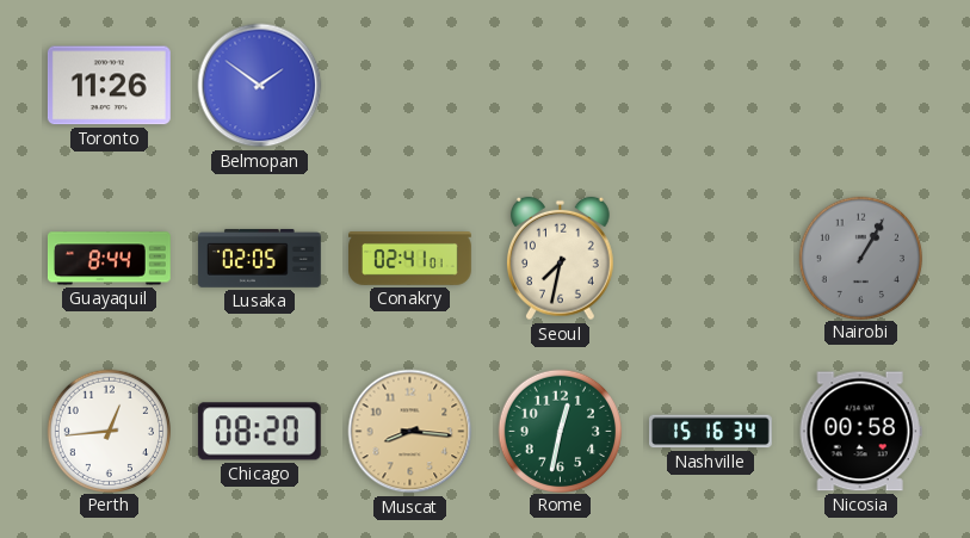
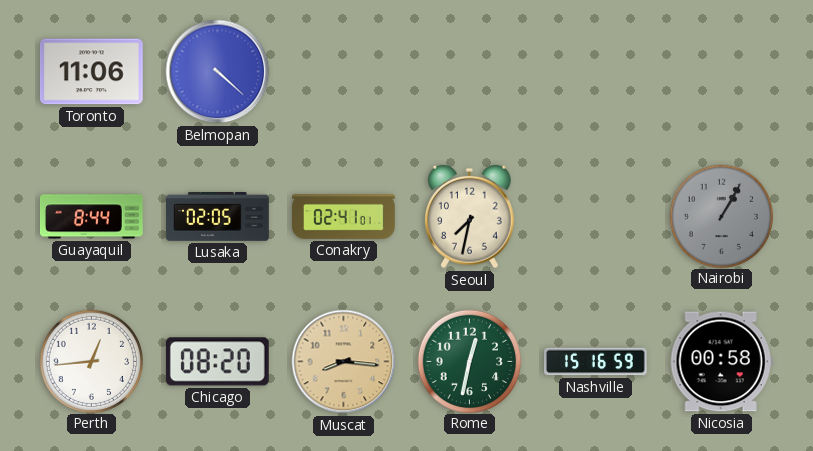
Toronto: 11:26 -> 11:06
Belmopan: 1:51 -> 4:22
Nashville: 15:16:34 -> 15:16:59
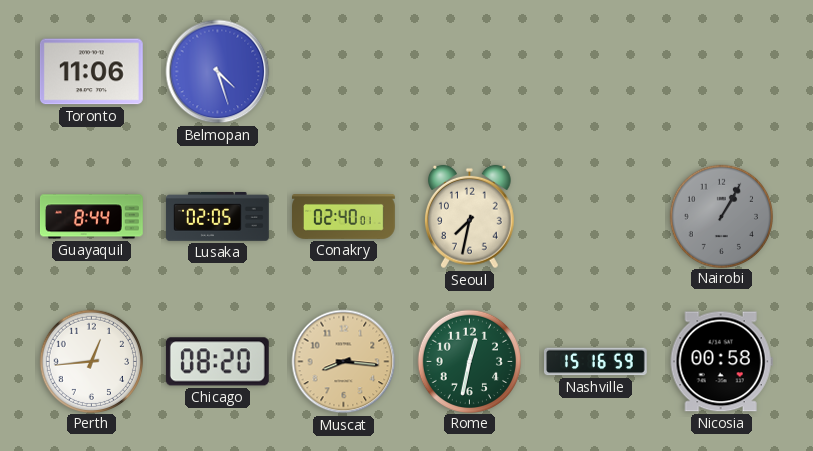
Belmopan: 4:22 -> 4:27
Conakry: 02:41 -> 02:40
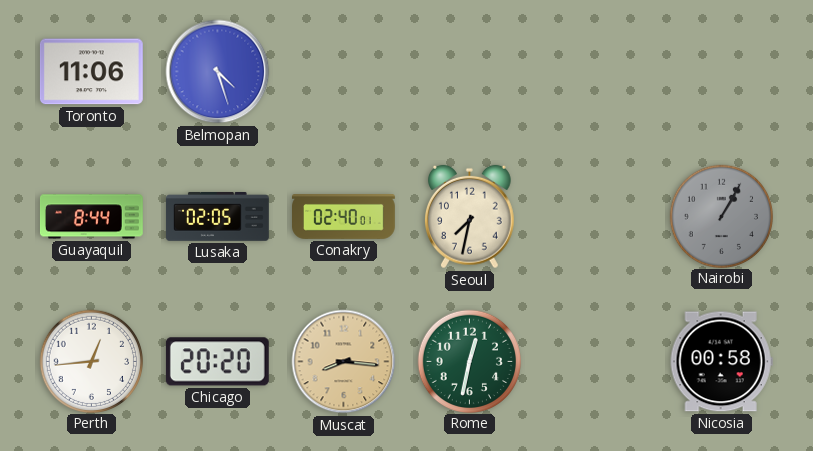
Chicago: 08:20 -> 20:20
Nashville: 15:16 -> none
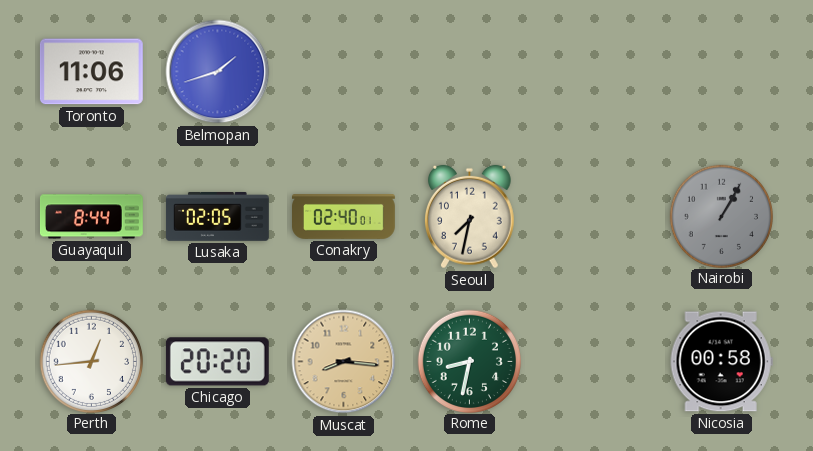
Belmopan: 4:27 -> 1:42
Rome: 12:32 -> 8:32
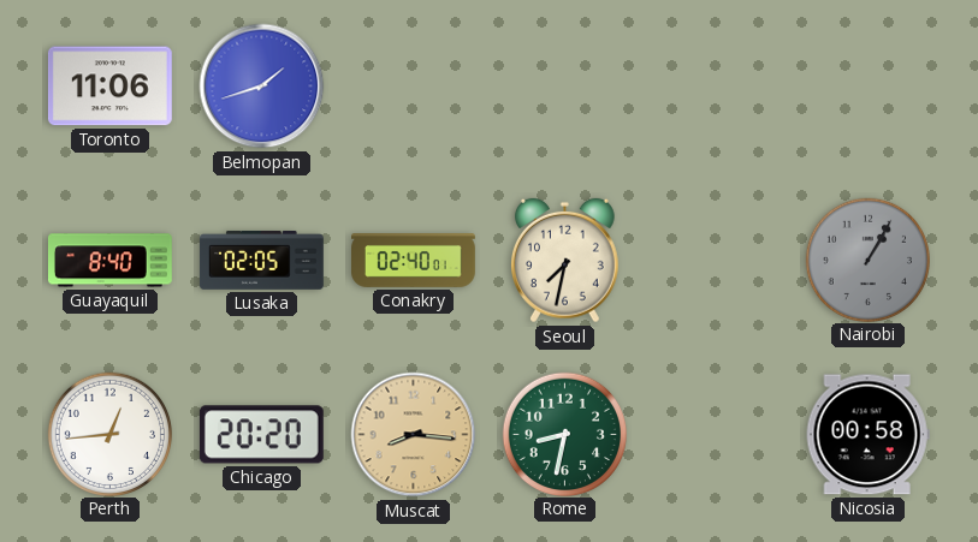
Guayaquil: 8:44 -> 8:40
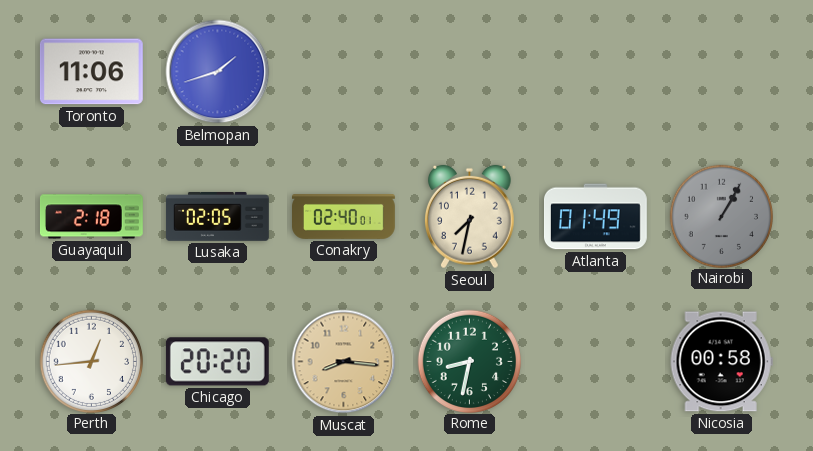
Guayaquil: 8:40 -> 2:18
Atlanta: none -> 01:49
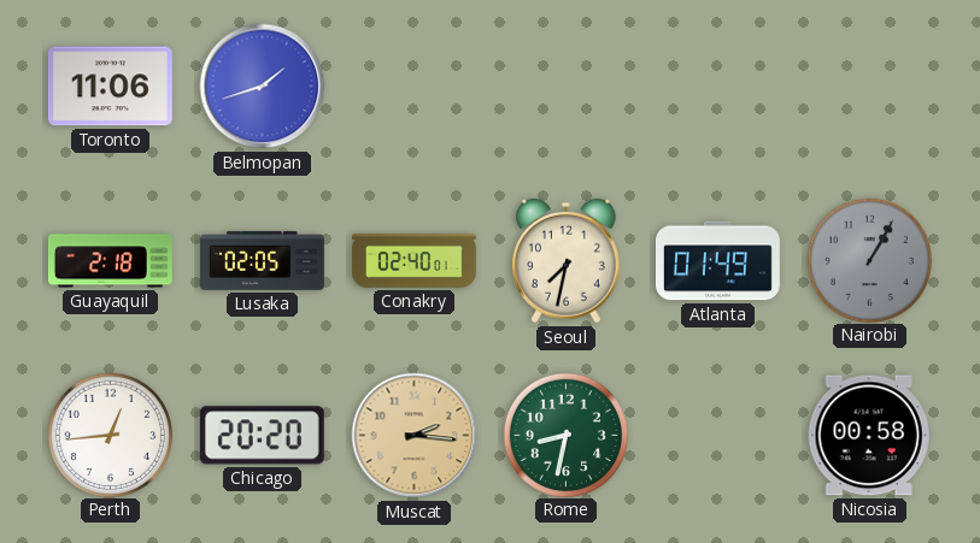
Muscat: 8:16 -> 2:16
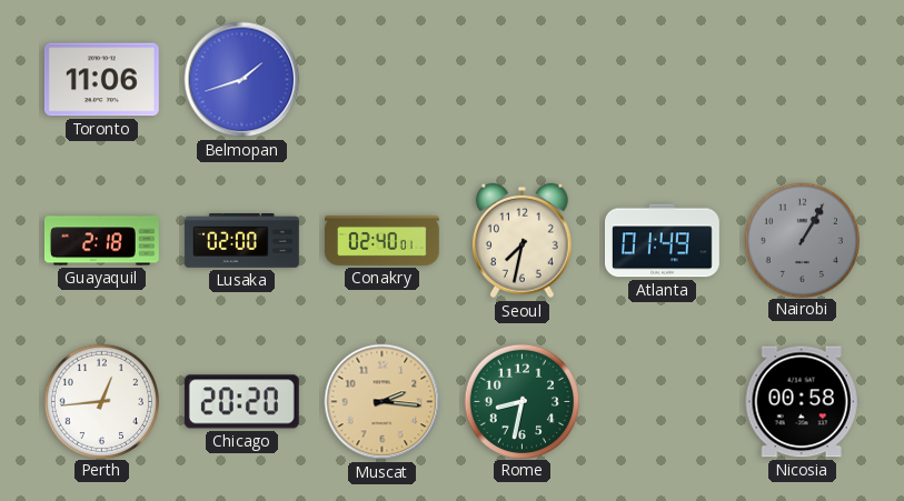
Lusaka: 02:05 -> 02:00
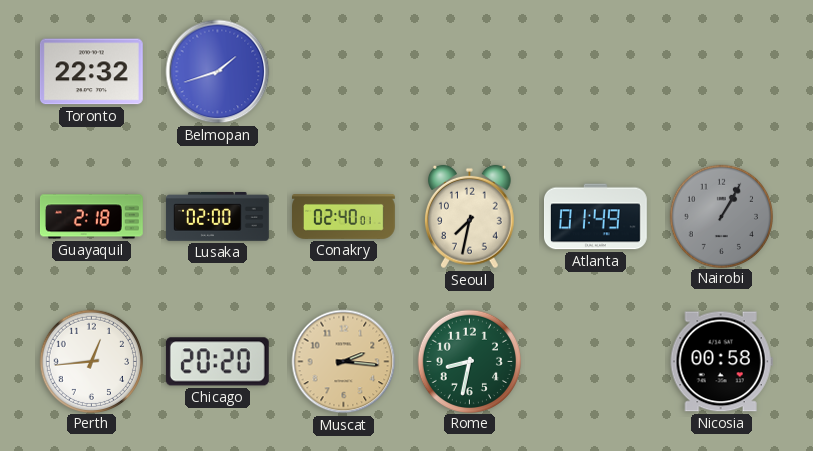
Toronto: 11:06 -> 22:32
